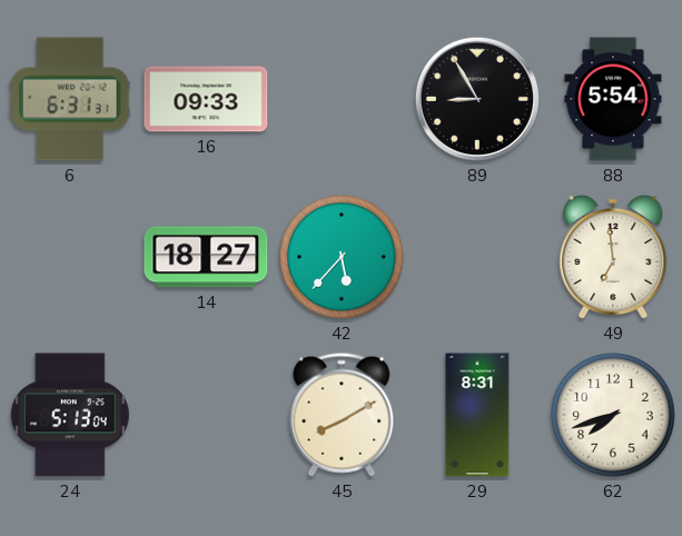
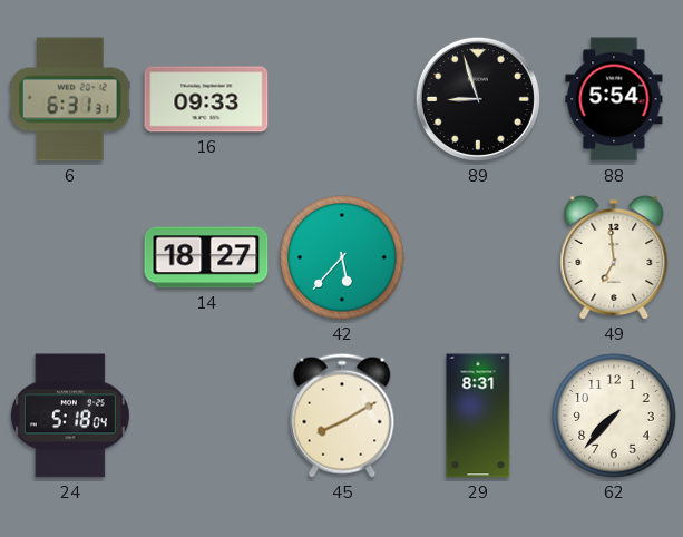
89: 8:55 -> 8:57
24: 5:13 -> 5:18
62: 7:42 -> 7:37
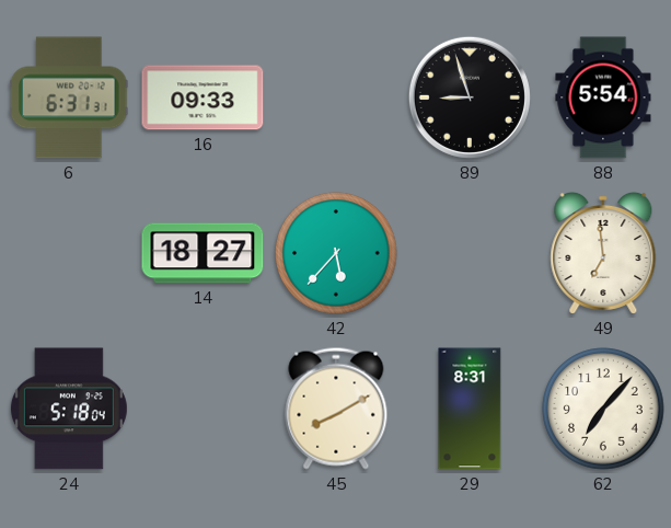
62: 7:37 -> 7:07
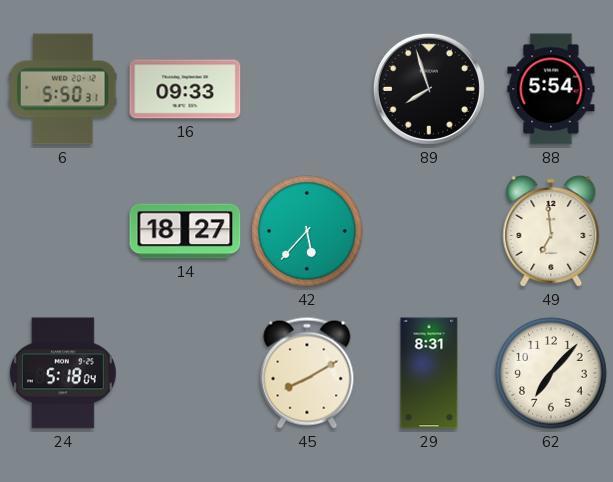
6: 6:31 -> 5:50
89: 8:57 -> 7:57
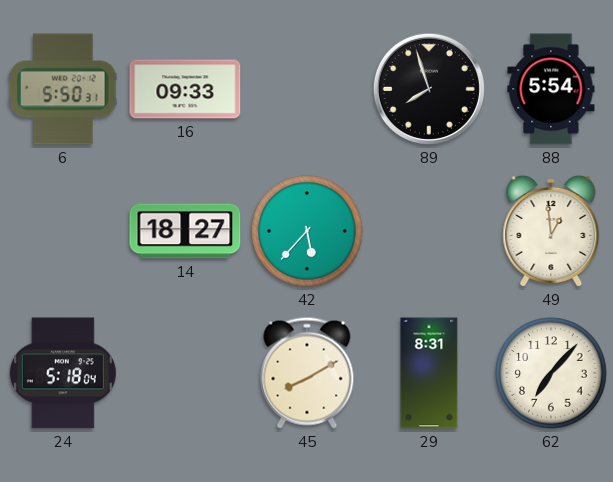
49: 6:59 -> 12:59
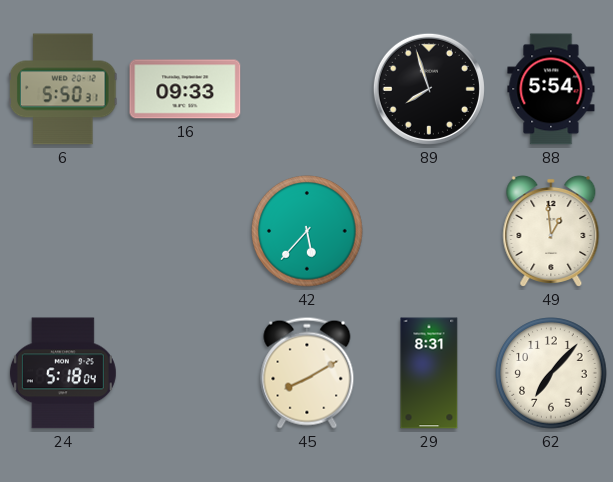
14: 18:27 -> none
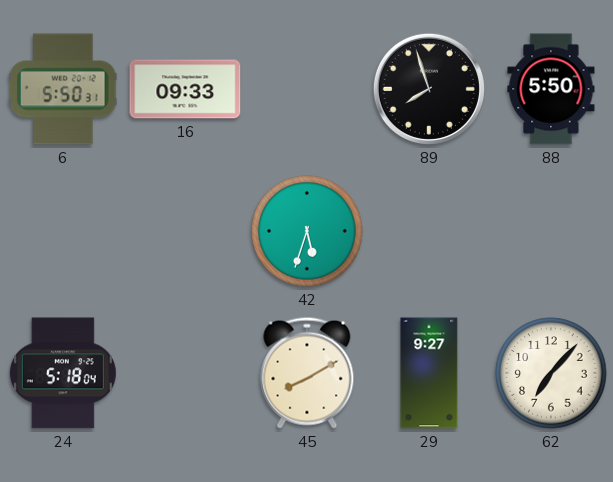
88: 5:54 -> 5:50
42: 5:37 -> 5:33
49: 12:59 -> none
29: 8:31 -> 9:27
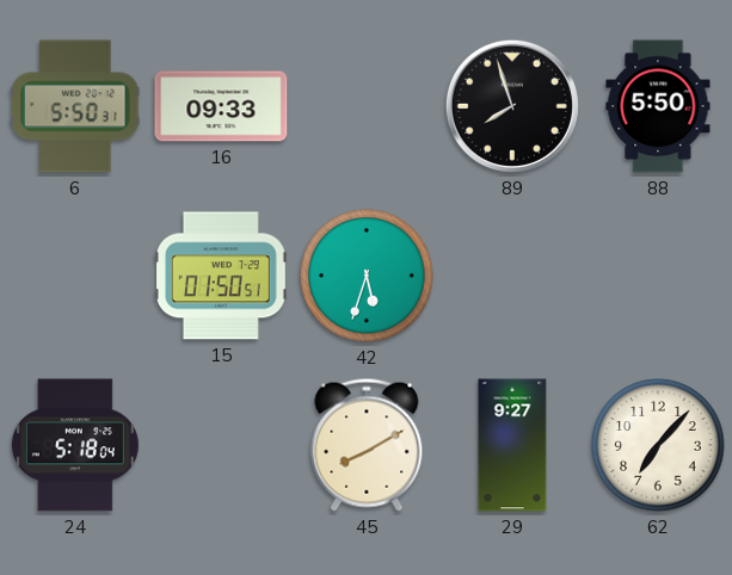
15: none -> 01:50
